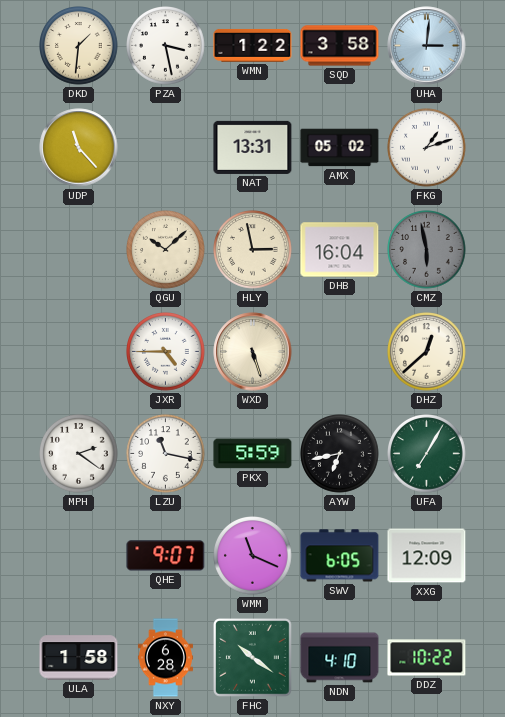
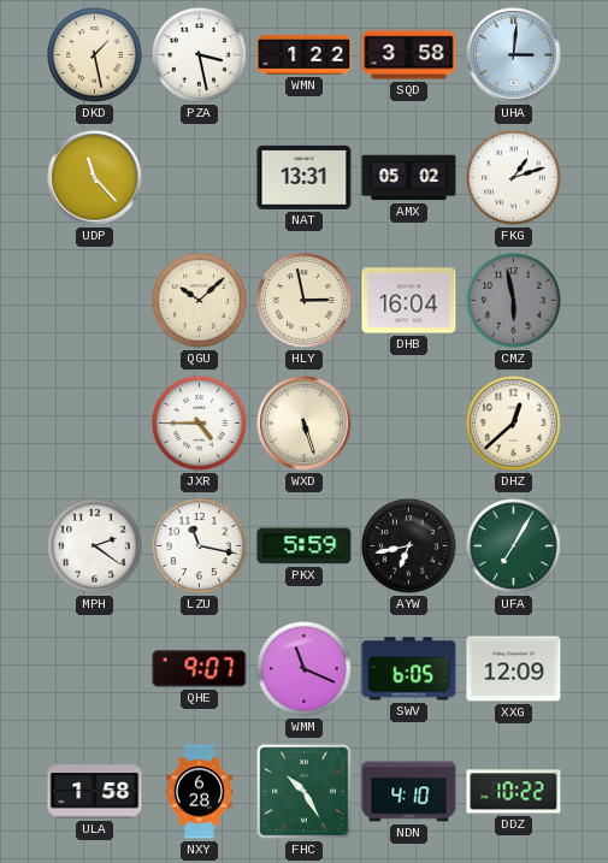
DKD: 1:31 -> 1:28
FHC: 10:21 -> 10:25
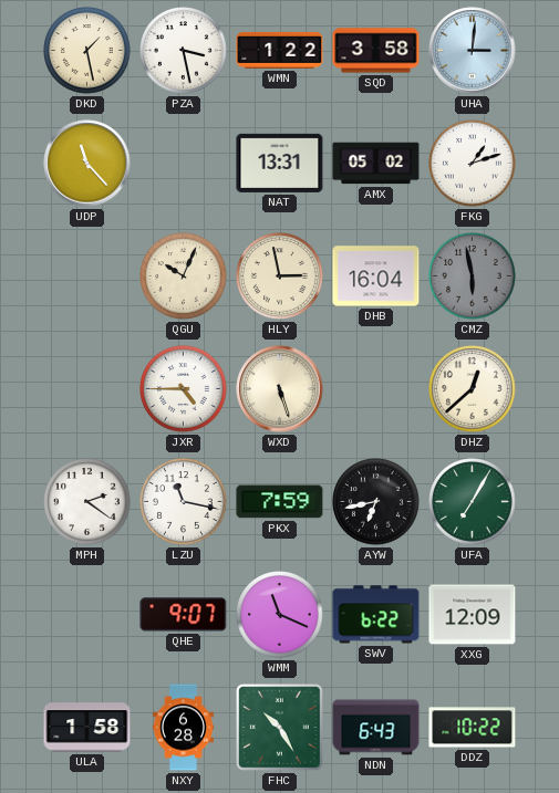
QGU: 10:08 -> 10:04
PKX: 5:59 -> 7:59
SWV: 6:05 -> 6:22
NDN: 4:10 -> 6:43
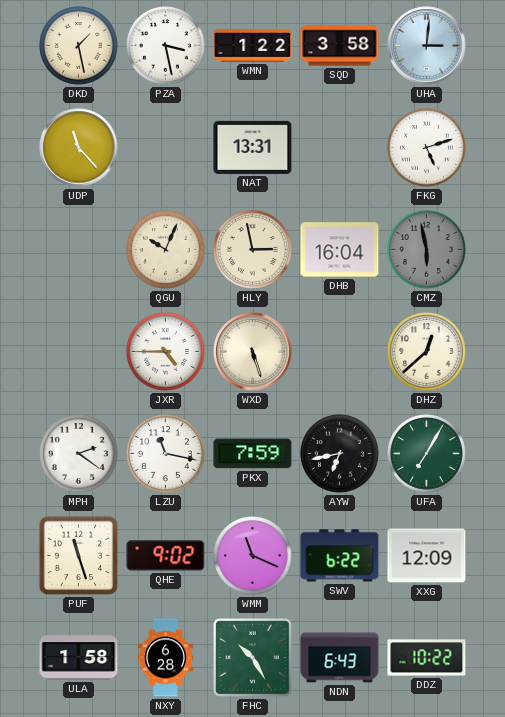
AMX: 05:02 -> none
FKG: 1:12 -> 5:12
PUF: none -> 11:27
QHE: 9:07 -> 9:02
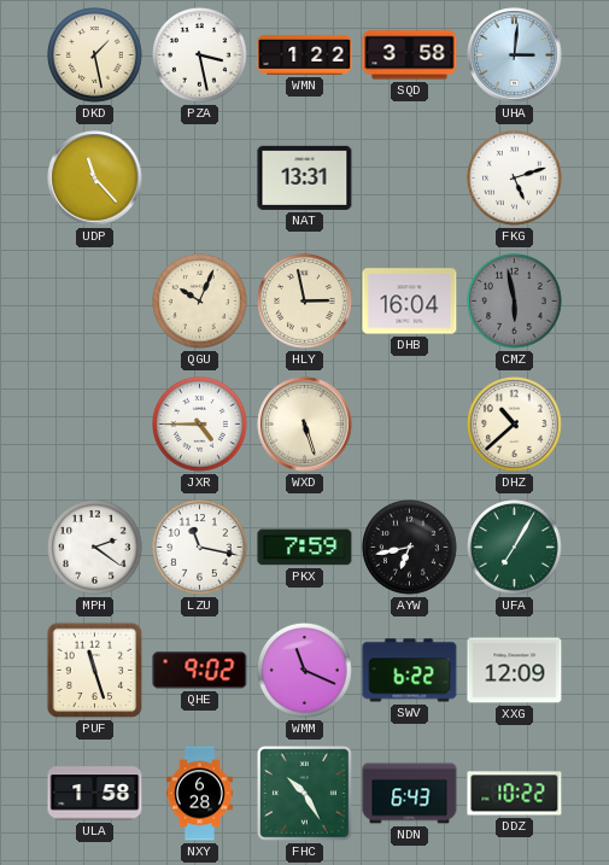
DHZ: 12:38 -> 10:38
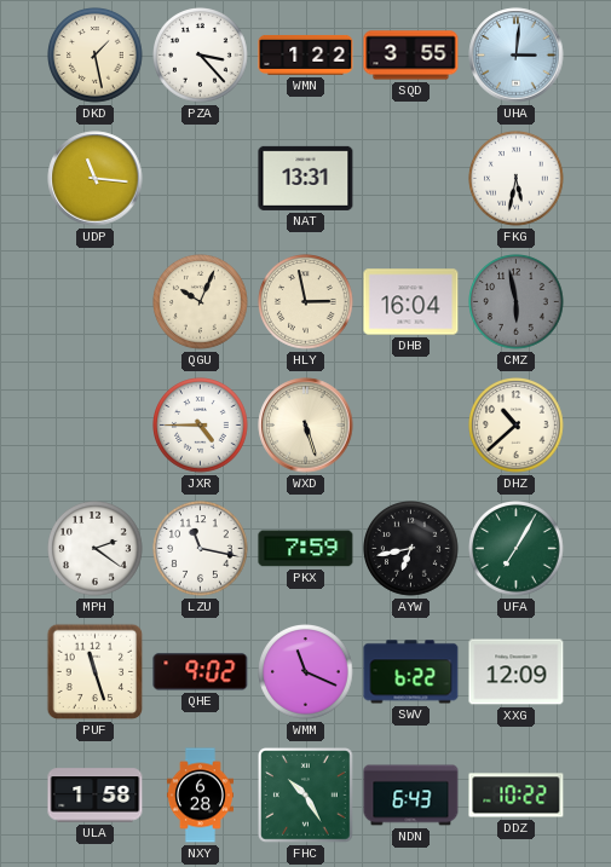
PZA: 3:28 -> 3:23
SQD: 3:58 -> 3:55
UDP: 11:23 -> 11:16
FKG: 5:12 -> 5:32
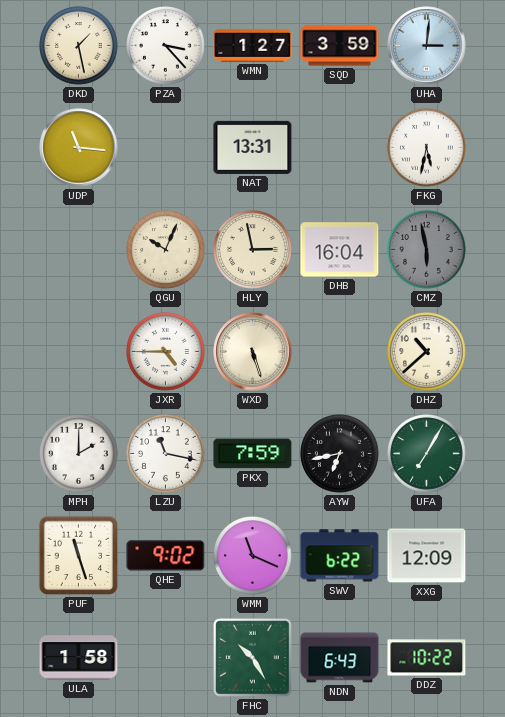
WMN: 1:22 -> 1:27
SQD: 3:55 -> 3:59
MPH: 2:21 -> 2:00
NXY: 6:28 -> none
